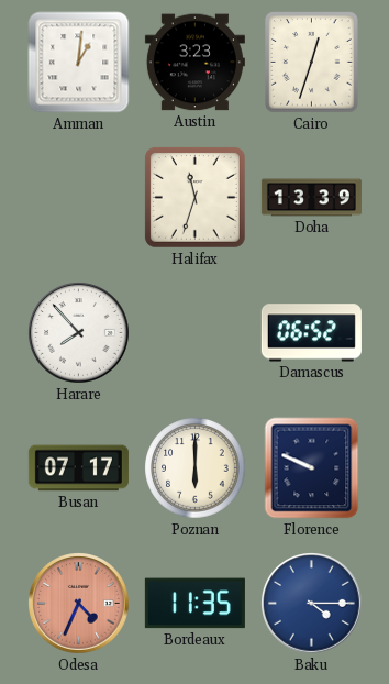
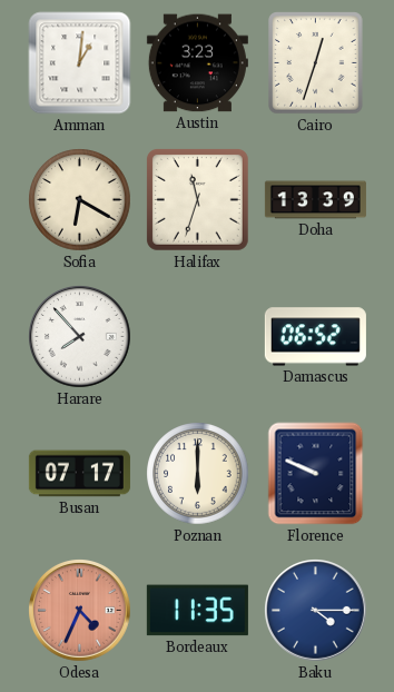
Sofia: none -> 6:20
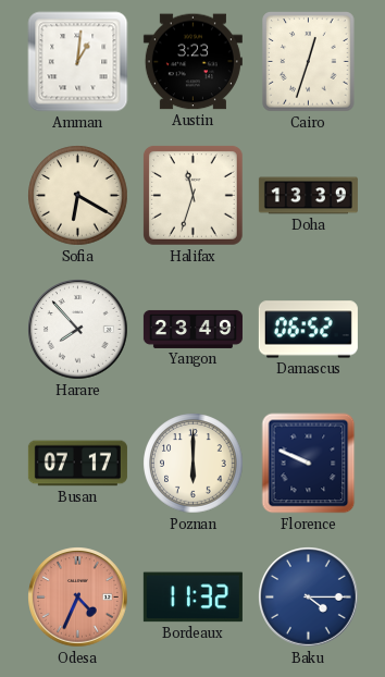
Yangon: none -> 23:49
Bordeaux: 11:35 -> 11:32
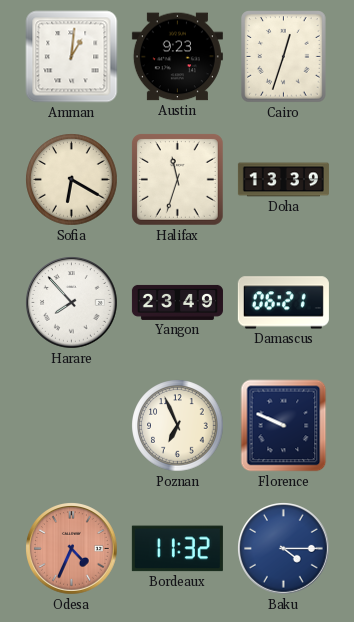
Austin: 3:23 -> 9:23
Damascus: 06:52 -> 06:21
Busan: 07:17 -> none
Poznan: 6:00 -> 6:56
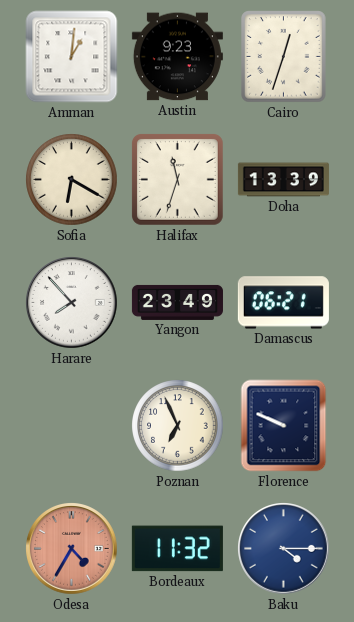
Odesa: 4:34 -> 4:35
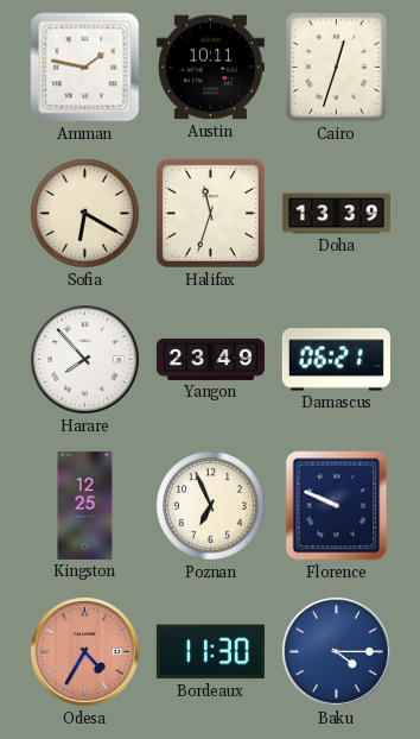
Amman: 1:01 -> 1:47
Austin: 9:23 -> 10:11
Kingston: none -> 12:25
Bordeaux: 11:32 -> 11:30
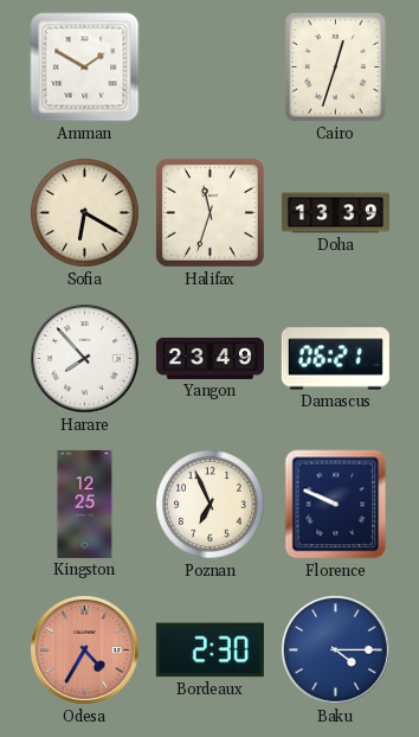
Amman: 1:47 -> 1:50
Austin: 10:11 -> none
Bordeaux: 11:30 -> 2:30
